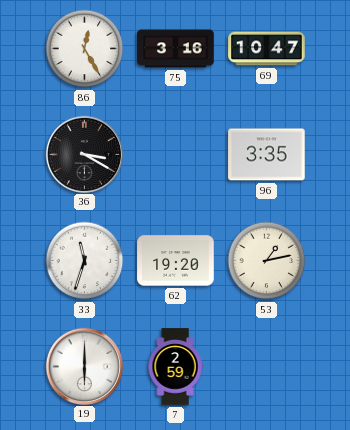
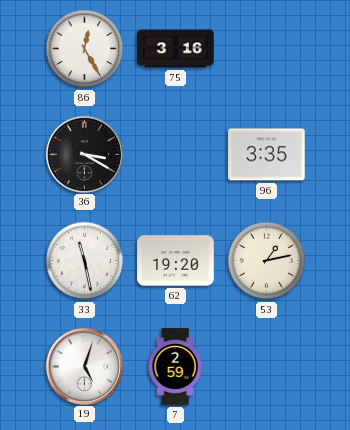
69: 10:47 -> none
33: 11:33 -> 11:28
19: 6:00 -> 5:03
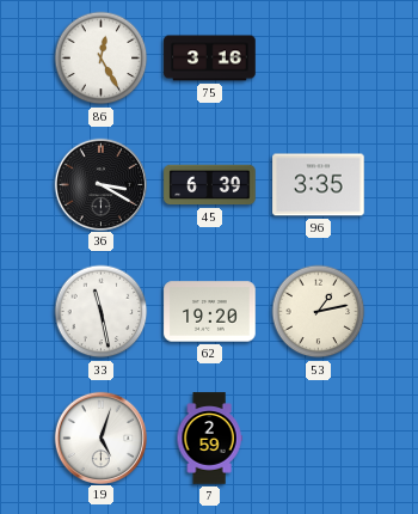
45: none -> 6:39
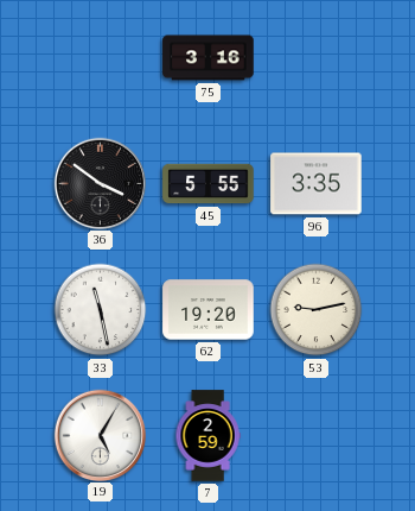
86: 12:25 -> none
36: 3:20 -> 3:51
45: 6:39 -> 5:55
53: 1:13 -> 9:13
19: 5:03 -> 5:05
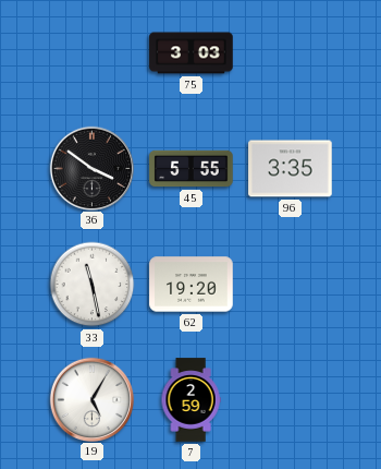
75: 3:16 -> 3:03
53: 9:13 -> none
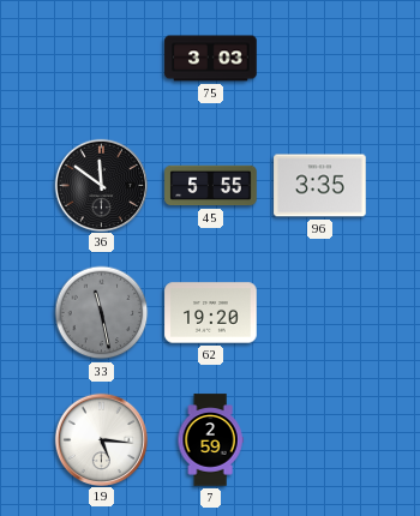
36: 3:51 -> 11:51
33 dial: white -> grey
19: 5:05 -> 5:16
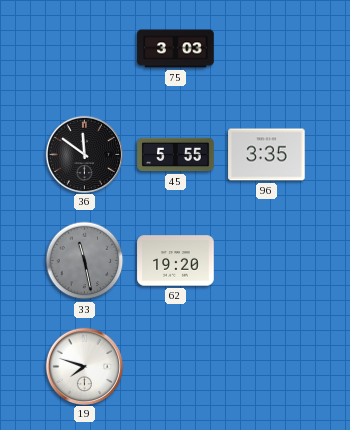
19: 5:16 -> 7:48
7: 2:59 -> none
